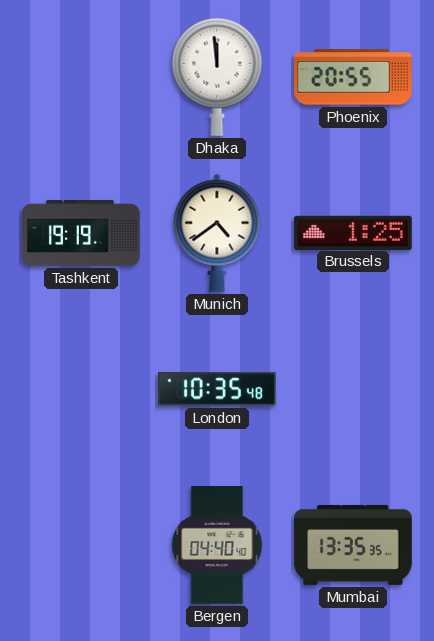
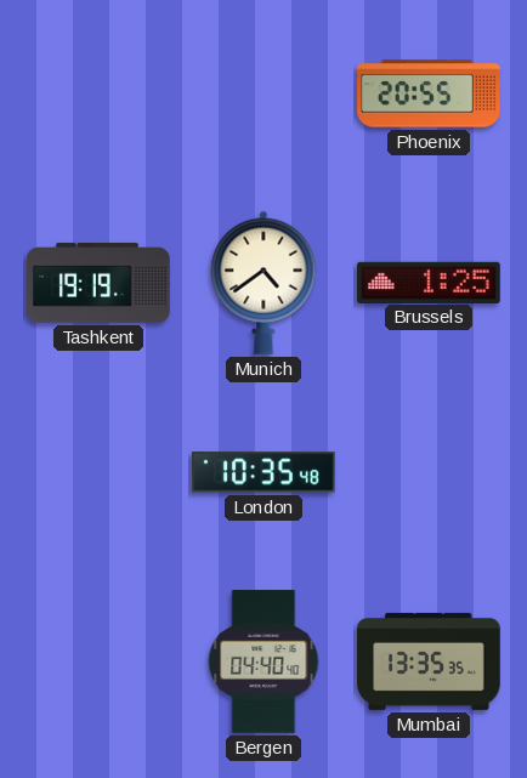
Dhaka: 11:59 -> none
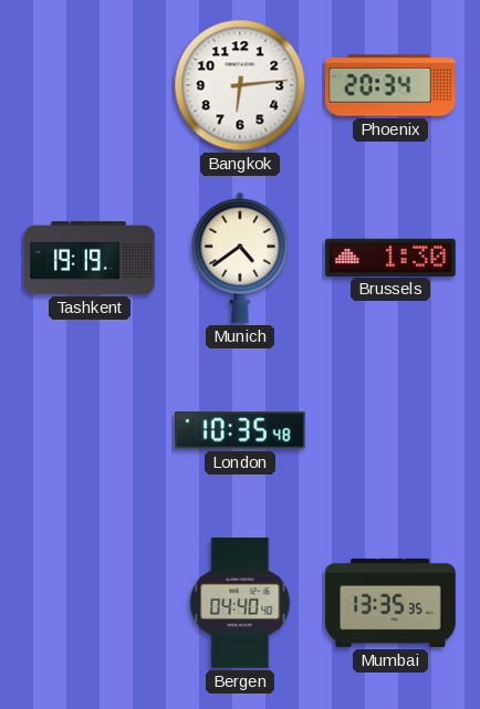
Bangkok: none -> 6:14
Phoenix: 20:55 -> 20:34
Brussels: 1:25 -> 1:30
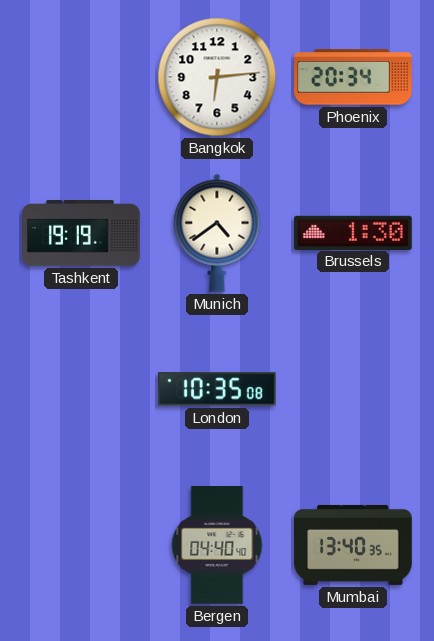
London: 10:35:48 -> 10:35:08
Mumbai: 13:35 -> 13:40
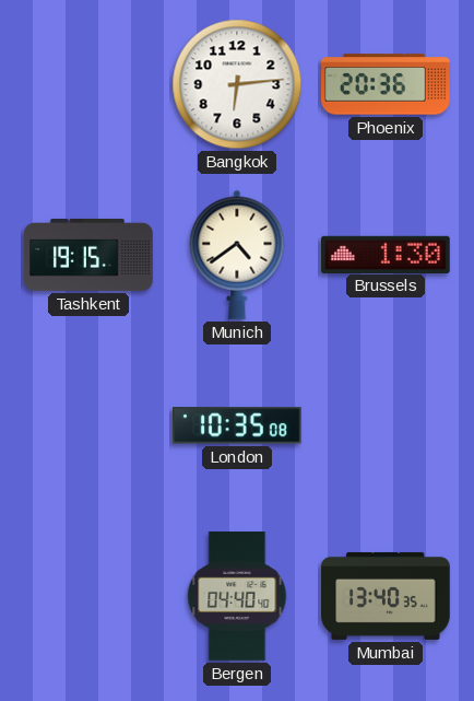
Phoenix: 20:34 -> 20:36
Tashkent: 19:19 -> 19:15
